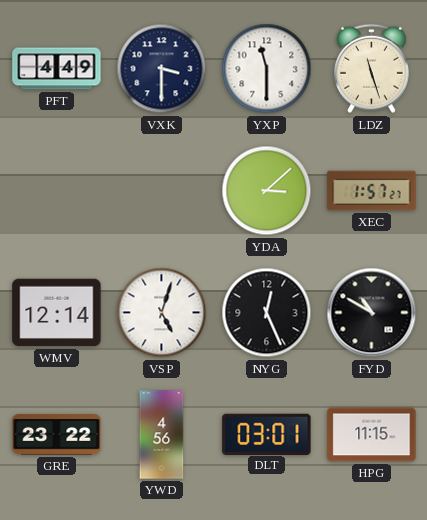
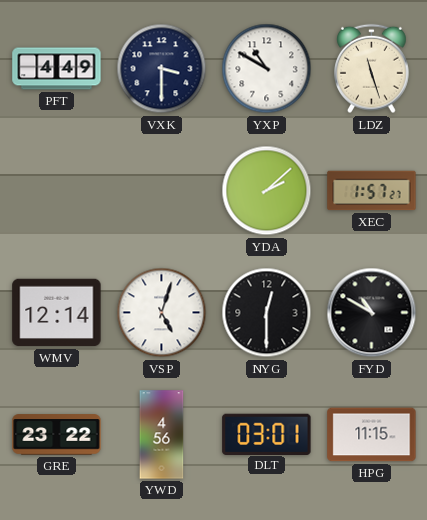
YXP: 11:30 -> 10:50
YDA: 3:08 -> 2:08
NYG: 12:26 -> 12:30
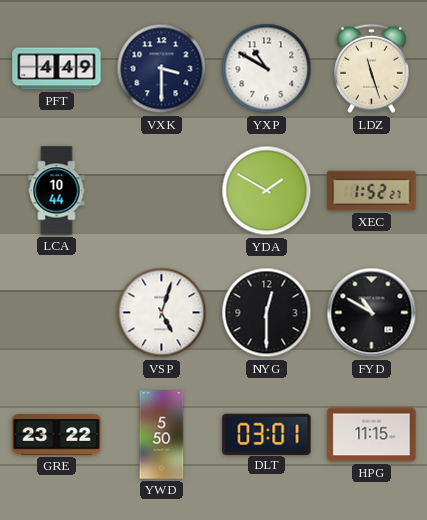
LCA: none -> 10:44
YDA: 2:08 -> 1:50
XEC: 1:57 -> 1:52
WMV: 12:14 -> none
YWD: 4:56 -> 5:50
